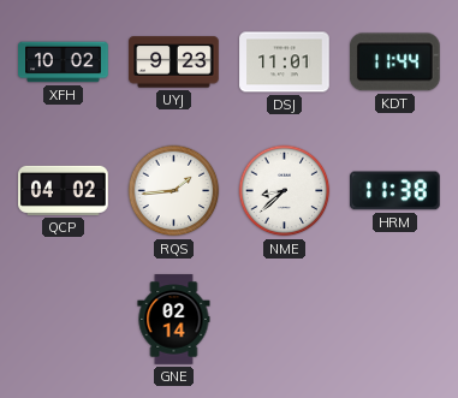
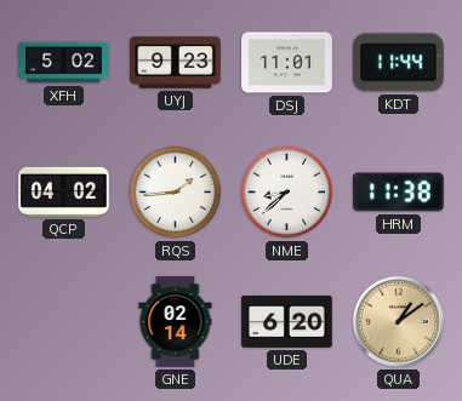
XFH: 10:02 -> 5:02
UDE: none -> 6:20
QUA: none -> 1:09
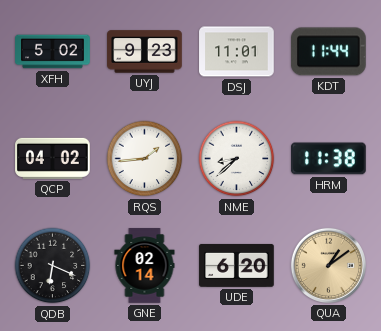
QDB: none -> 6:19
